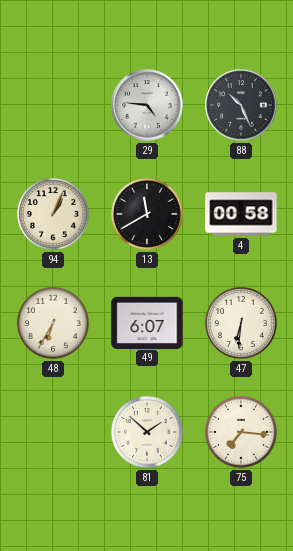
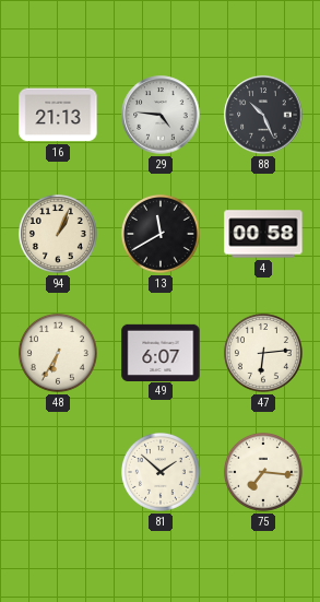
16: none -> 21:13
47: 6:31 -> 6:14
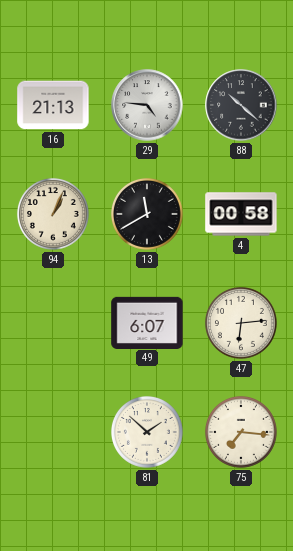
88: 10:26 -> 10:22
48: 6:35 -> none
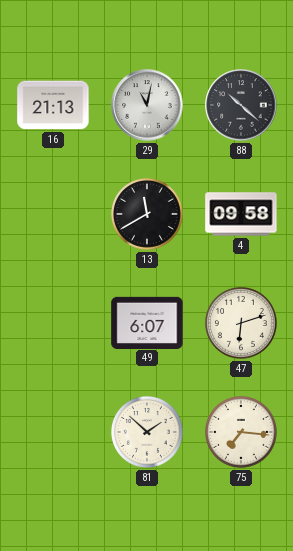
29: 4:46 -> 11:02
94: 1:04 -> none
4: 00:58 -> 09:58
47: 6:14 -> 6:12
